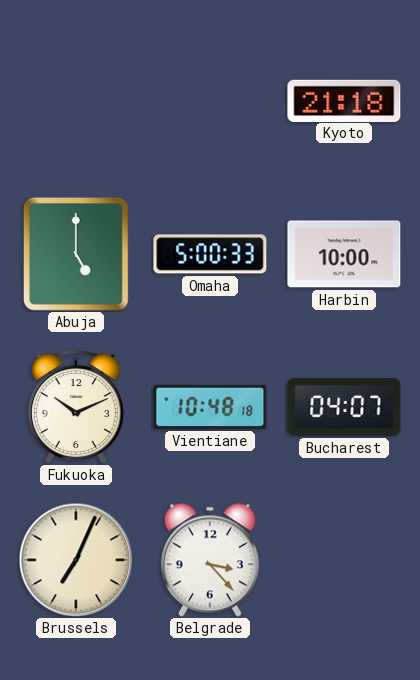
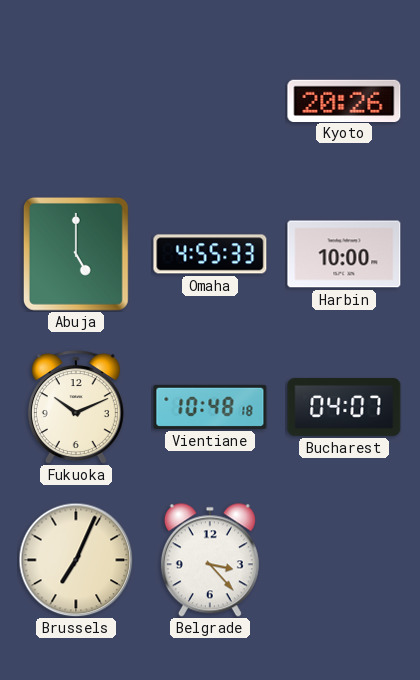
Kyoto: 21:18 -> 20:26
Omaha: 5:00 -> 4:55
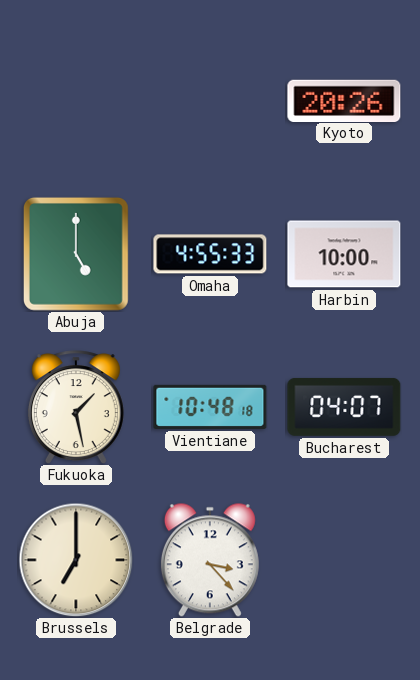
Fukuoka: 10:11 -> 1:28
Brussels: 7:04 -> 7:00
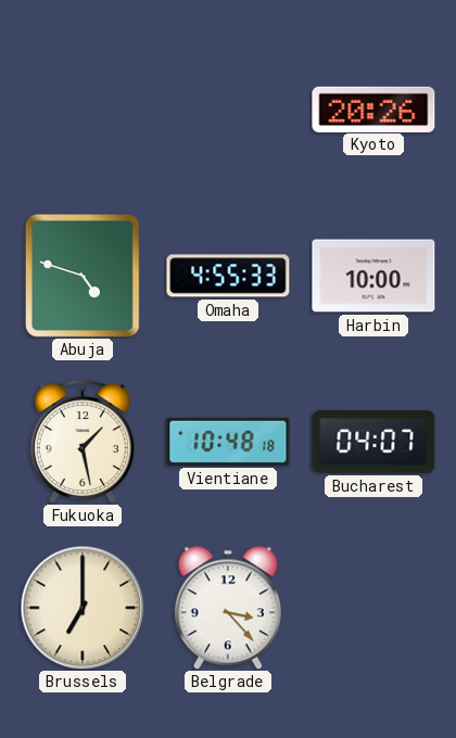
Abuja: 5:00 -> 4:48
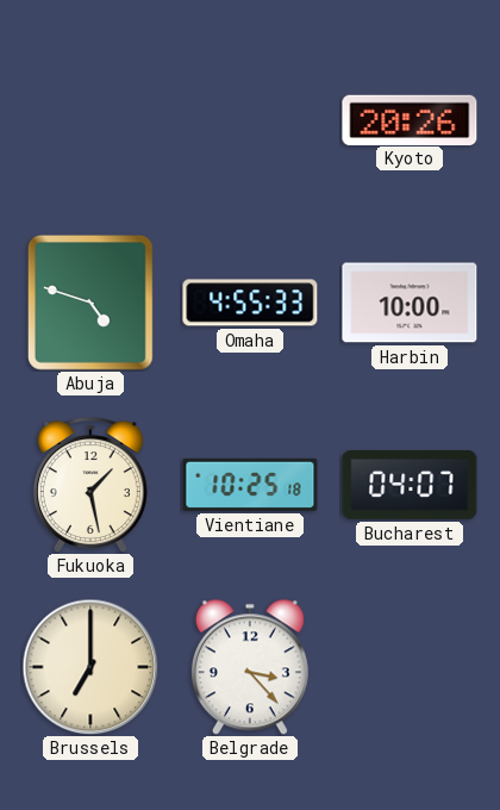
Vientiane: 10:48 -> 10:25
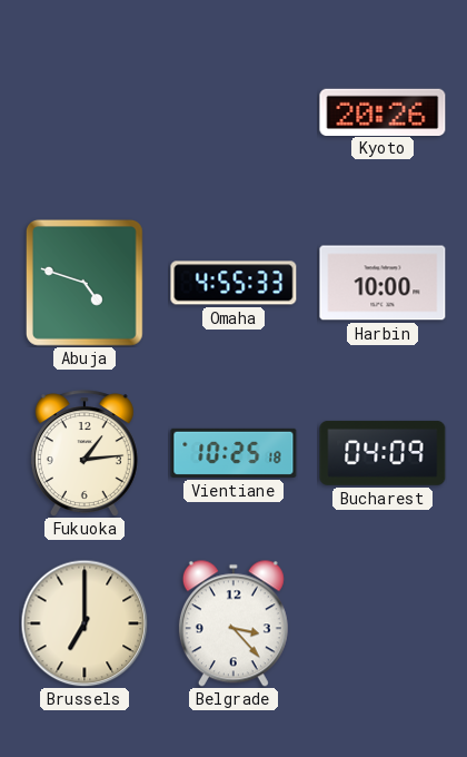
Fukuoka: 1:28 -> 1:14
Bucharest: 04:07 -> 04:09
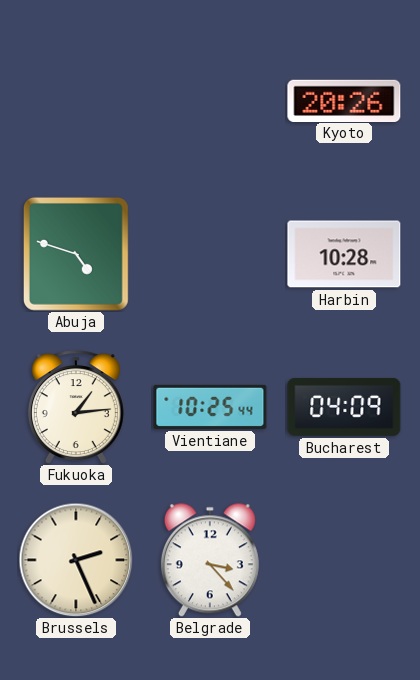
Omaha: 4:55 -> none
Harbin: 10:00 -> 10:28
Vientiane: 10:25:18 -> 10:25:44
Brussels: 7:00 -> 2:26
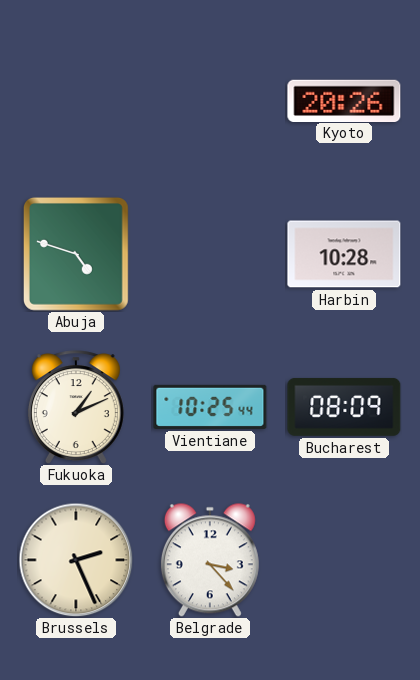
Fukuoka: 1:14 -> 1:11
Bucharest: 04:09 -> 08:09
